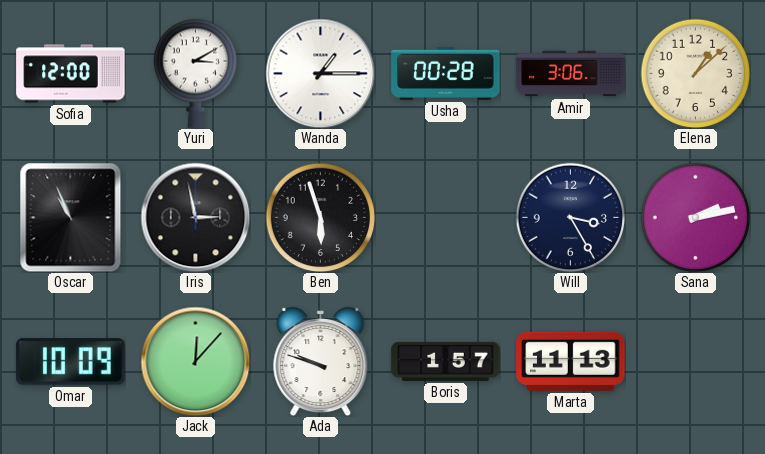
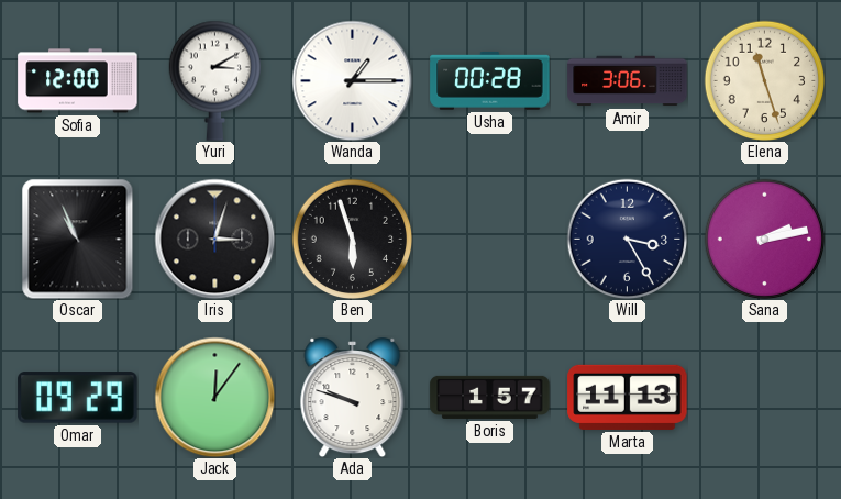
Elena: 1:08 -> 11:27
Iris: 2:58 -> 3:03
Omar: 10:09 -> 09:29
Jack: 12:07 -> 12:06
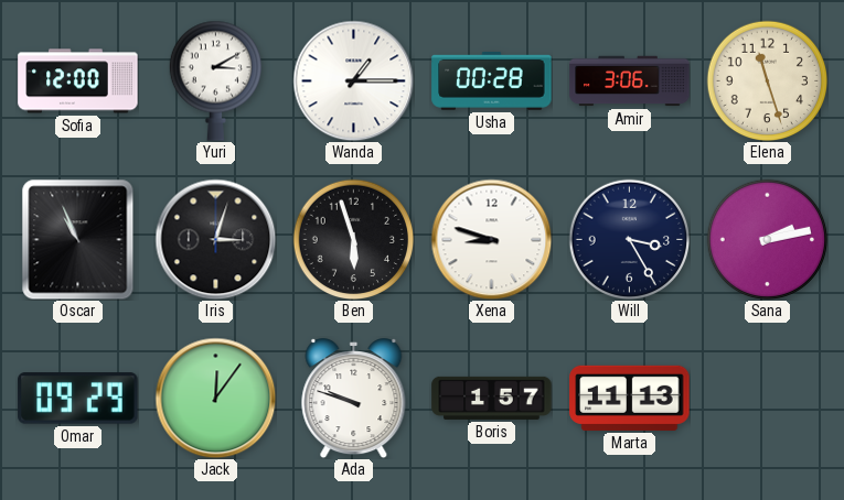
Xena: none -> 8:48
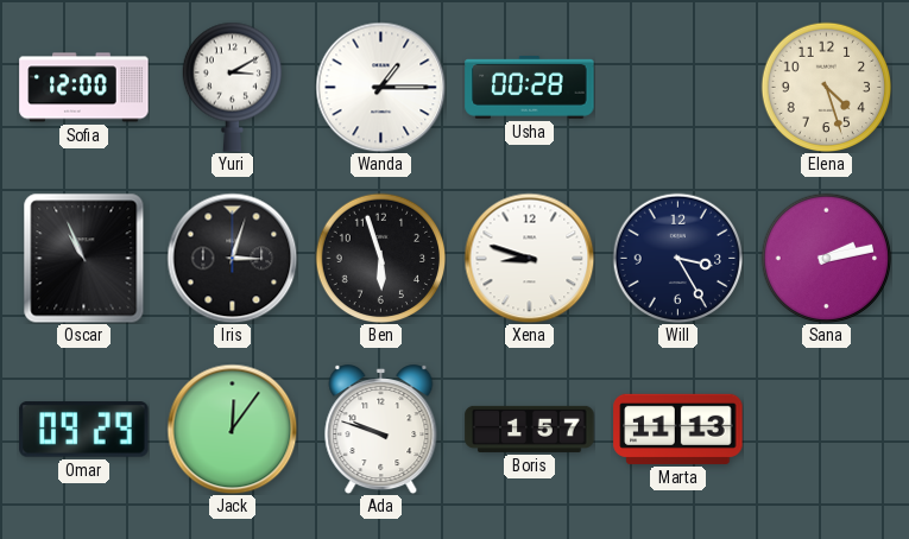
Amir: 3:06 -> none
Elena: 11:27 -> 4:27
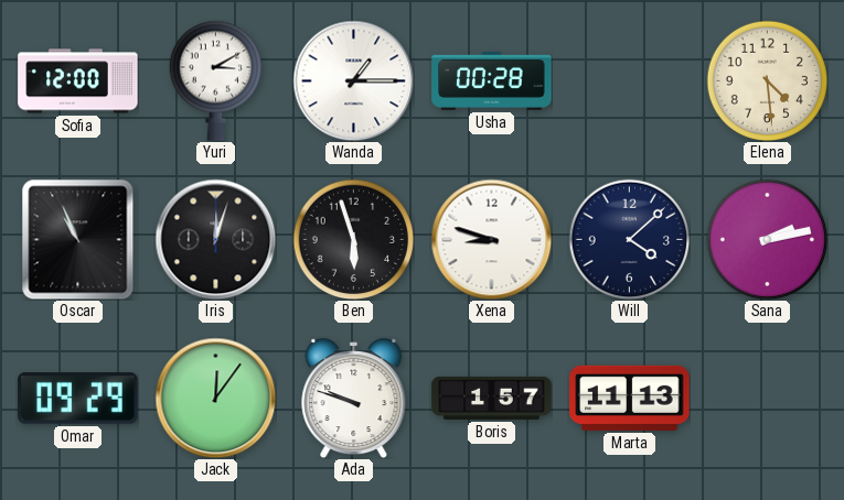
Elena: 4:27 -> 4:29
Iris: 3:03 -> 12:03
Will: 3:25 -> 4:08
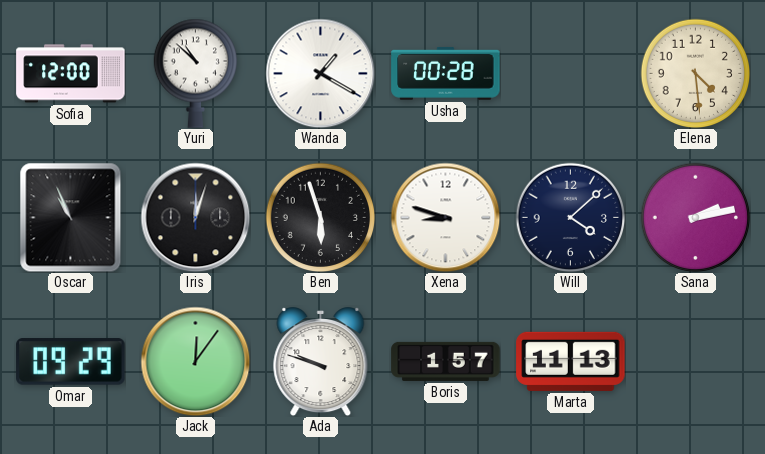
Yuri: 3:10 -> 10:52
Wanda: 1:15 -> 1:20
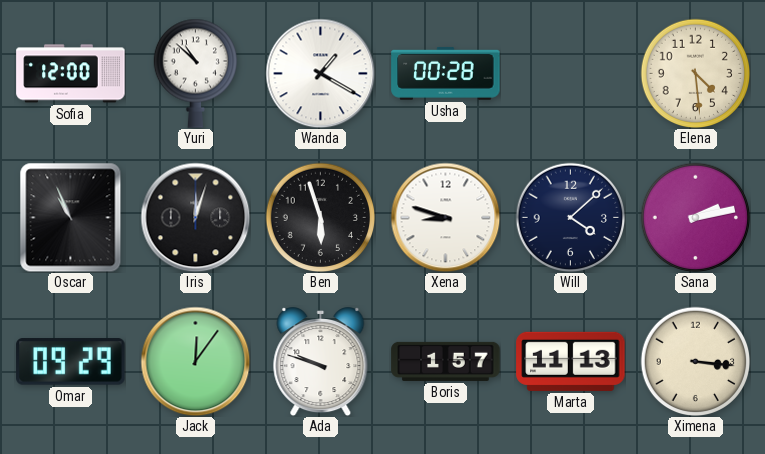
Ximena: none -> 3:16
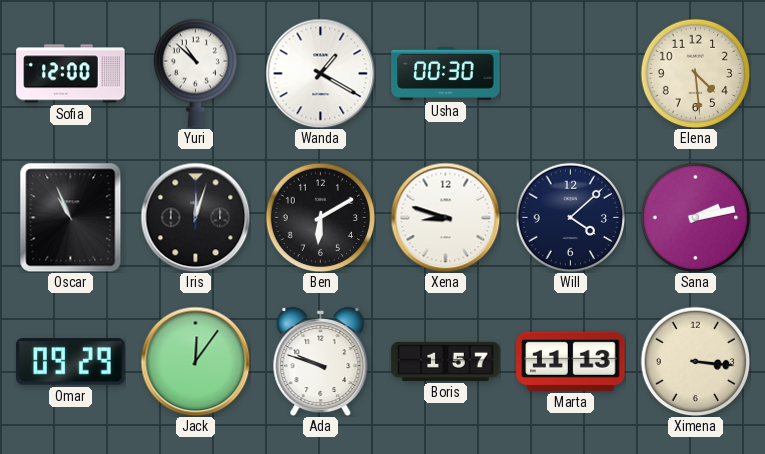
Usha: 00:28 -> 00:30
Ben: 5:57 -> 6:10
